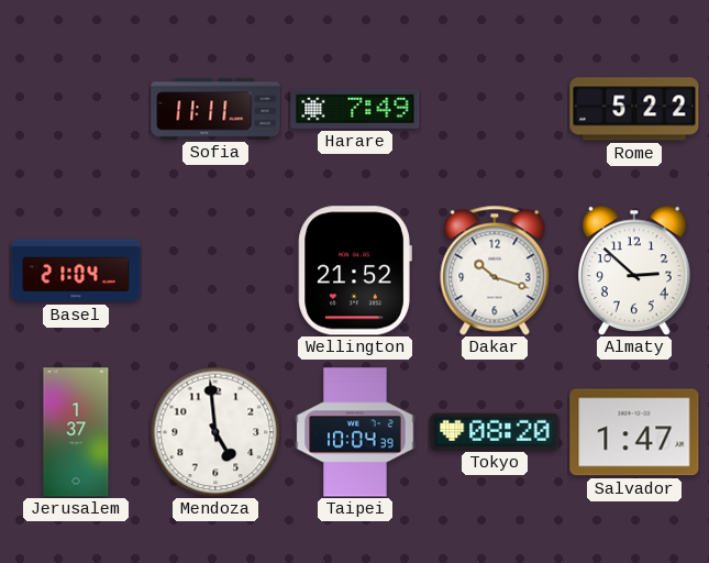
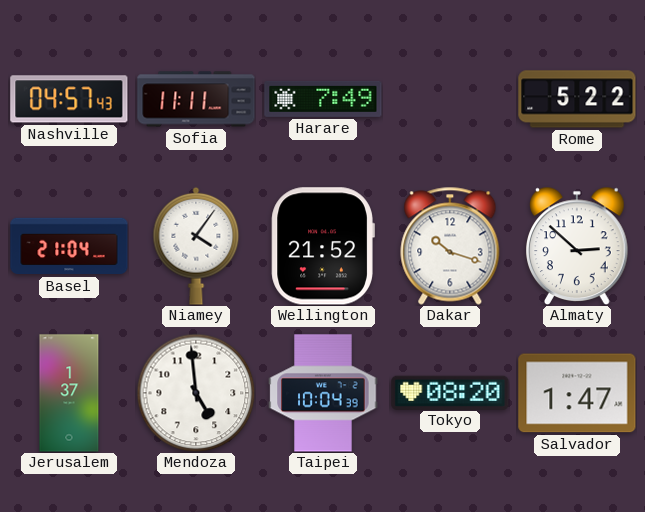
Nashville: none -> 04:57
Niamey: none -> 4:06
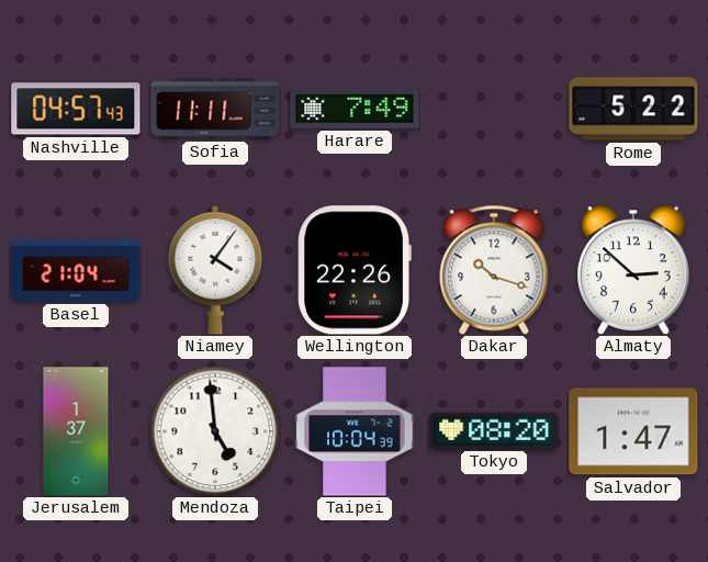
Wellington: 21:52 -> 22:26
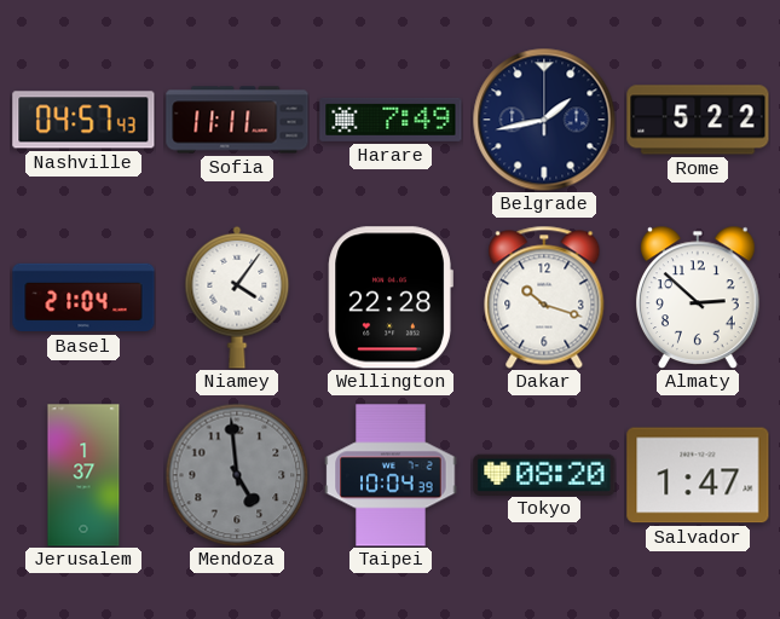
Belgrade: none -> 1:43
Wellington: 22:26 -> 22:28
Mendoza dial: white -> grey
